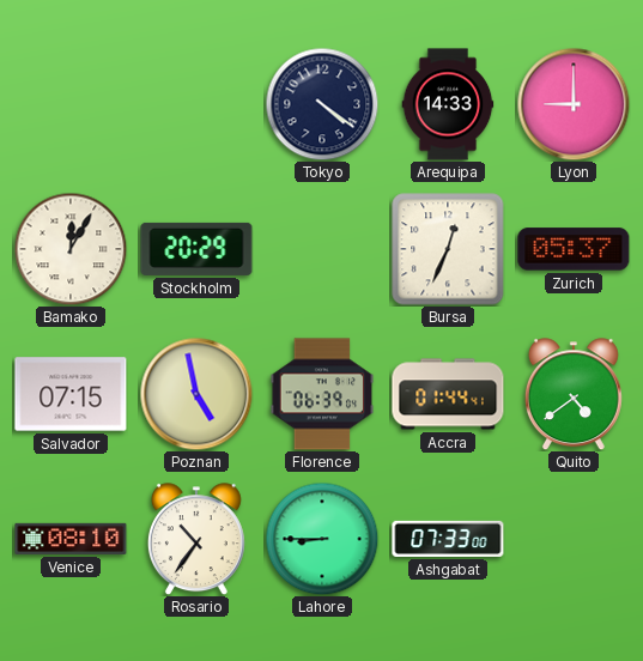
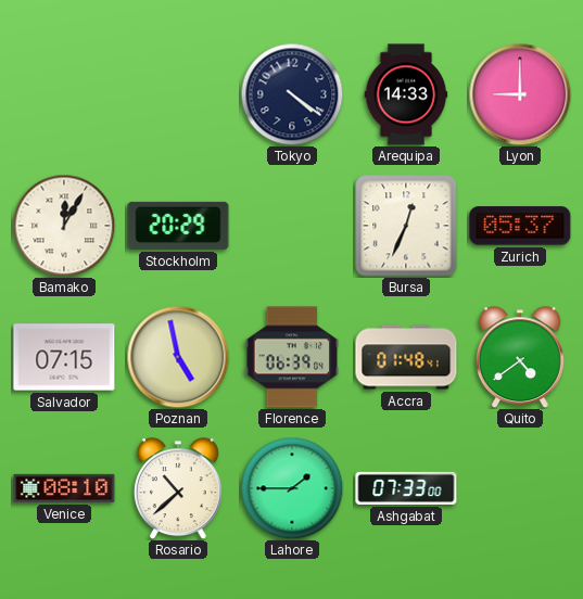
Accra: 01:44 -> 01:48
Rosario: 10:36 -> 10:38
Lahore: 8:45 -> 1:45
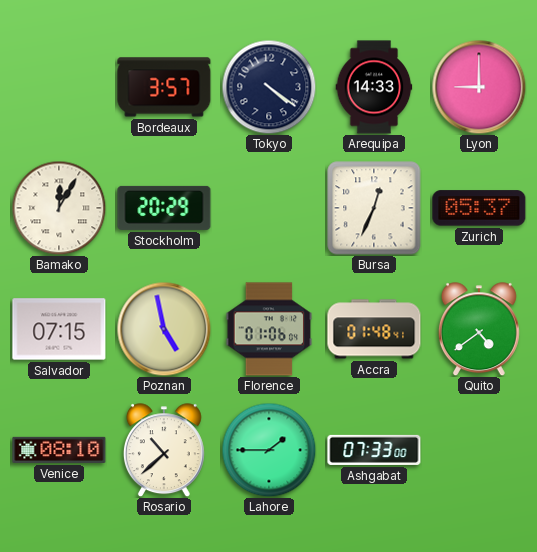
Bordeaux: none -> 3:57
Florence: 06:39 -> 01:06
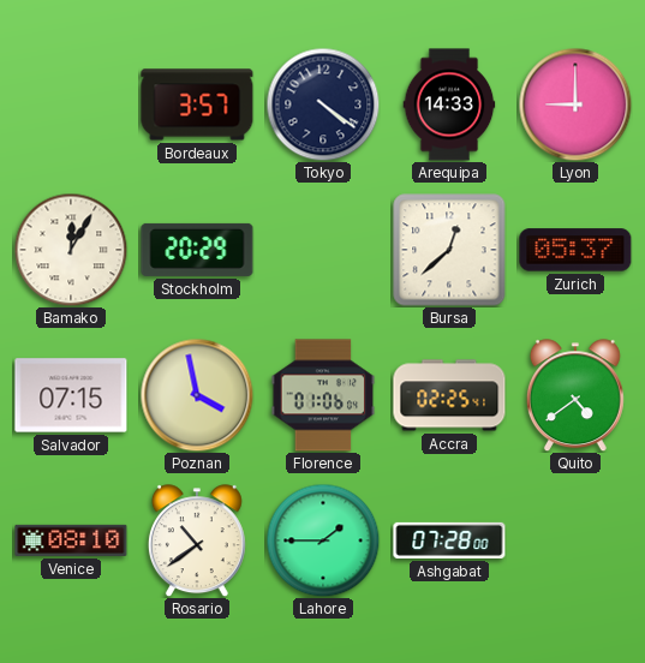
Bursa: 12:34 -> 12:38
Poznan: 4:58 -> 3:58
Accra: 01:48 -> 02:25
Rosario: 10:38 -> 10:39
Ashgabat: 07:33 -> 07:28
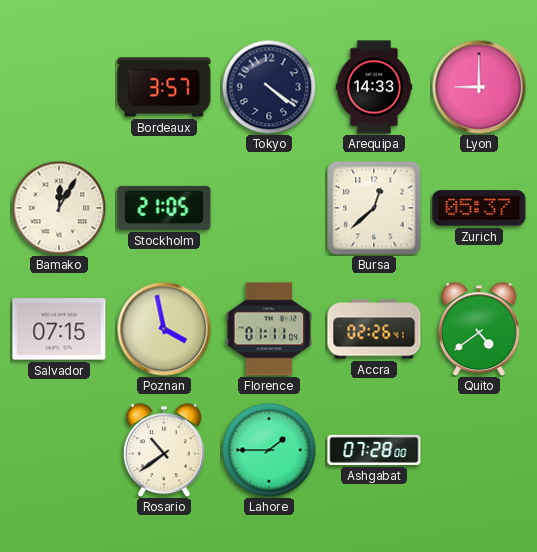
Stockholm: 20:29 -> 21:05
Florence: 01:06 -> 01:11
Accra: 02:25 -> 02:26
Venice: 08:10 -> none
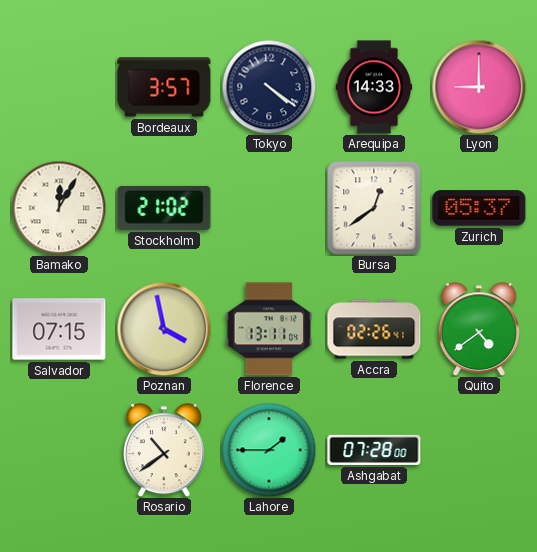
Stockholm: 21:05 -> 21:02
Bursa: 12:38 -> 12:39
Florence: 01:11 -> 13:11
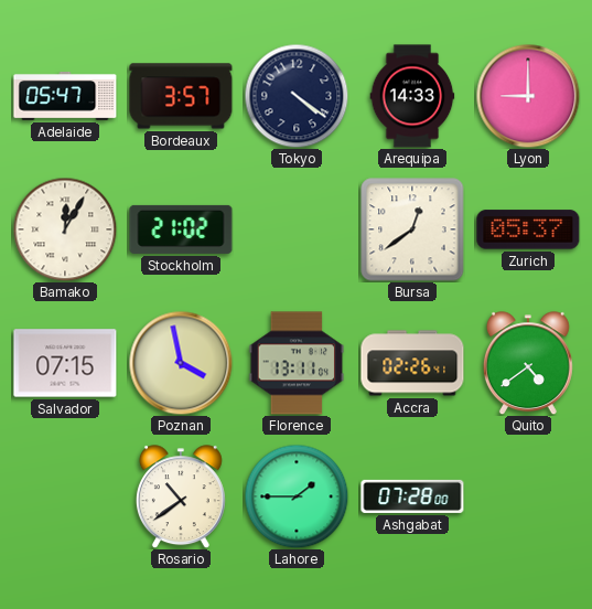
Adelaide: none -> 05:47
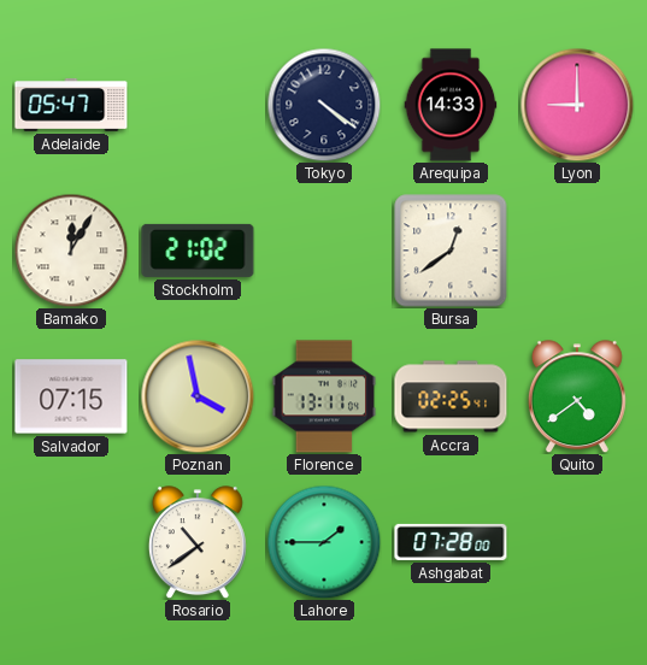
Bordeaux: 3:57 -> none
Zurich: 05:37 -> none
Accra: 02:26 -> 02:25
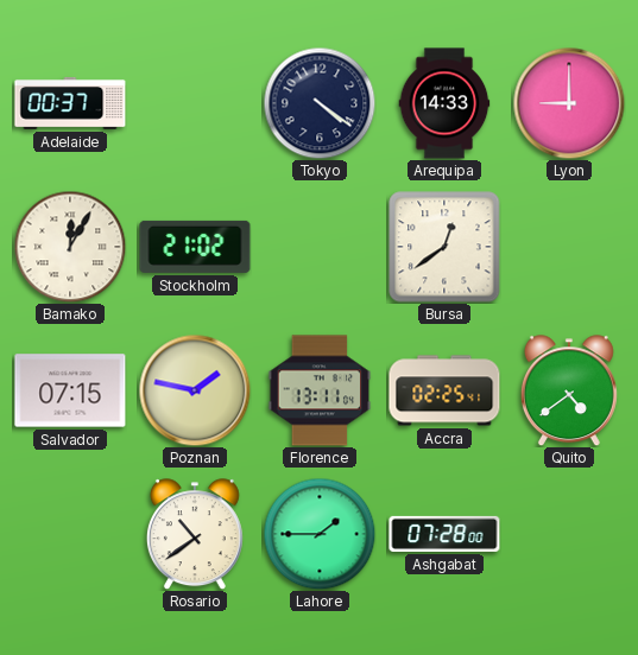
Adelaide: 05:47 -> 00:37
Poznan: 3:58 -> 1:47
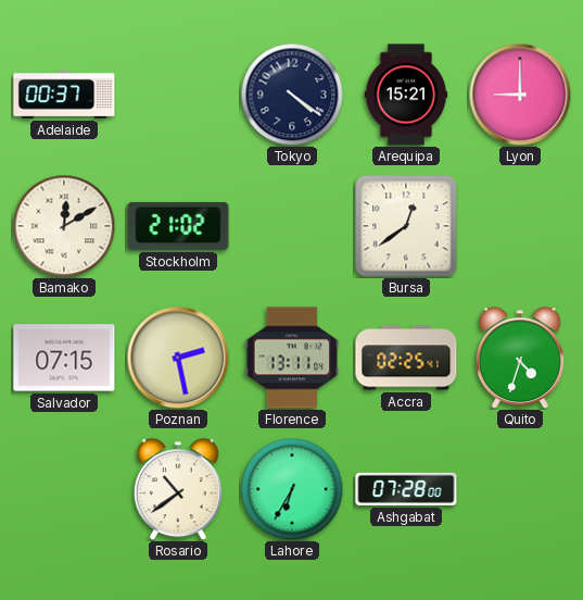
Arequipa: 14:33 -> 15:21
Bamako: 12:05 -> 12:10
Poznan: 1:47 -> 2:28
Quito: 4:39 -> 4:33
Lahore: 1:45 -> 6:35
